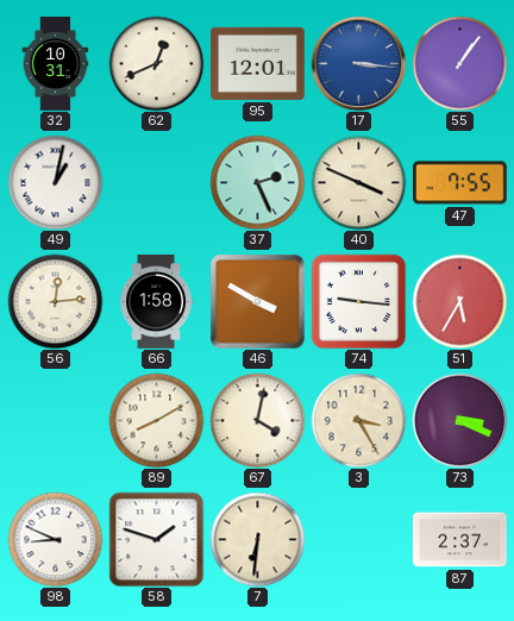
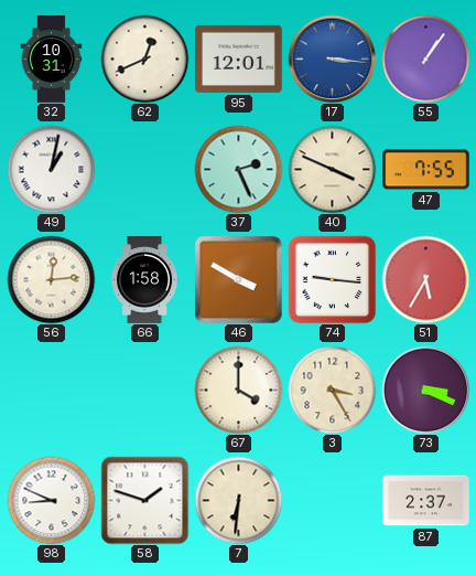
89: 8:10 -> none
67: 4:02 -> 4:00
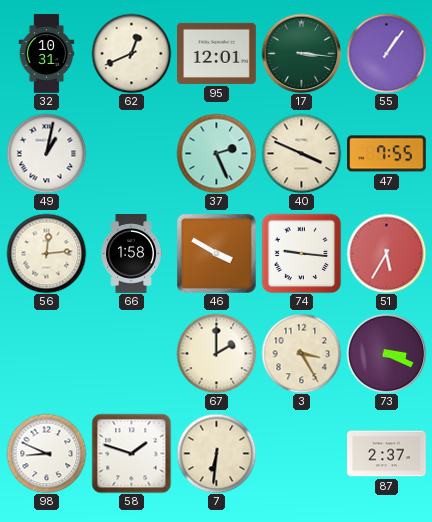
17 dial: blue -> green
67: 4:00 -> 2:00
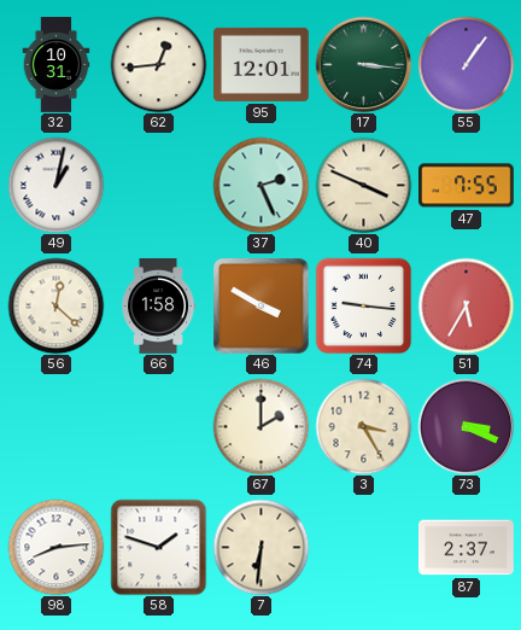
62: 12:41 -> 12:44
56: 12:14 -> 12:22
98: 8:49 -> 8:14
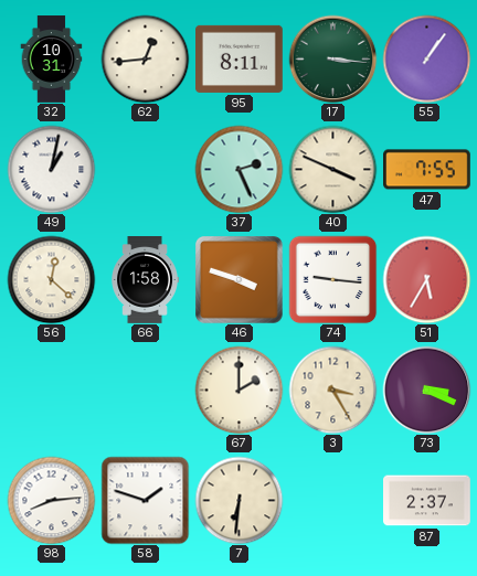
95: 12:01 -> 8:11
46: 3:50 -> 3:48
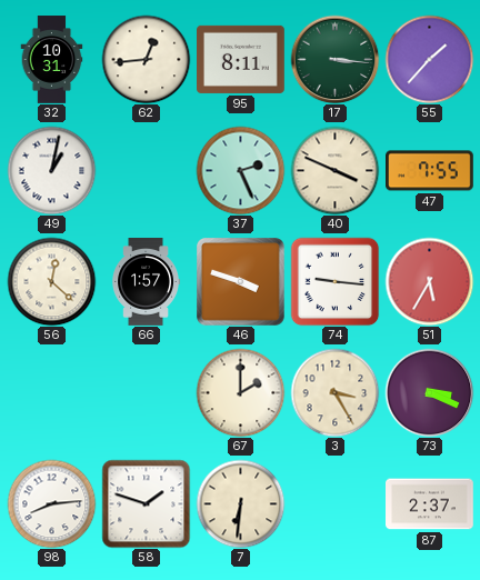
55: 1:06 -> 1:37
66: 1:58 -> 1:57
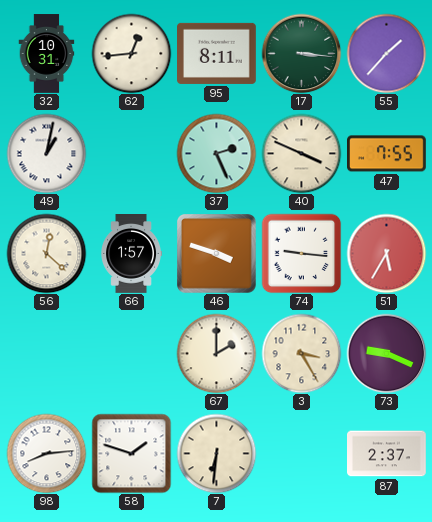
73: 3:19 -> 9:19
